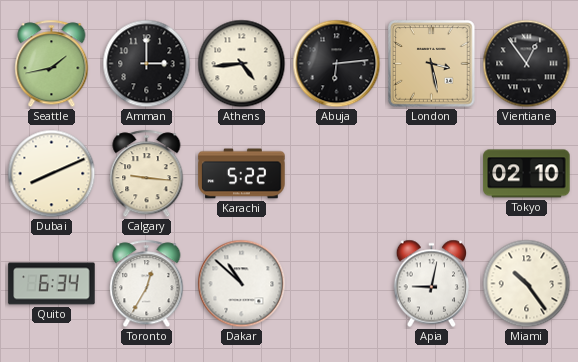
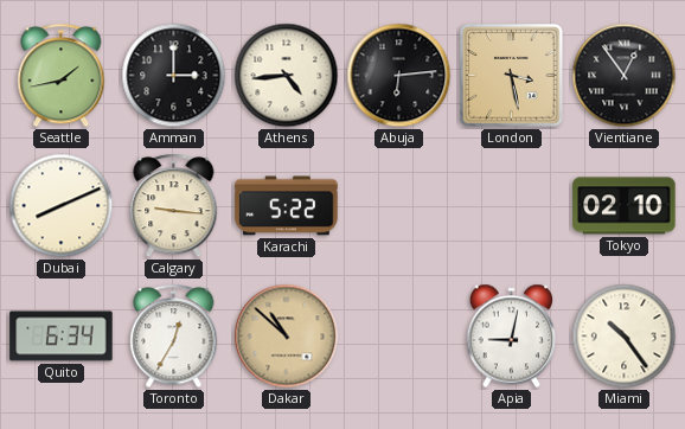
Dakar dial: white -> champagne
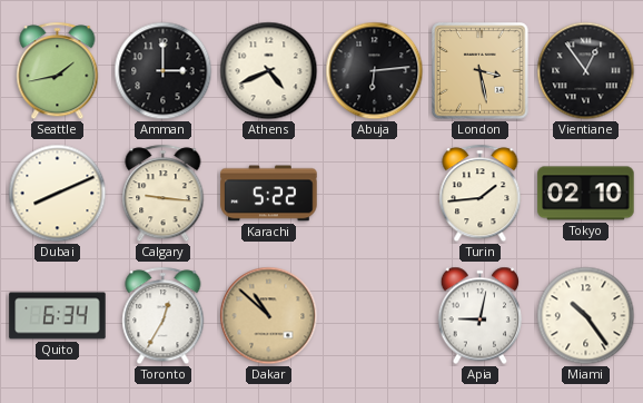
Athens: 4:44 -> 4:41
Turin: none -> 1:44
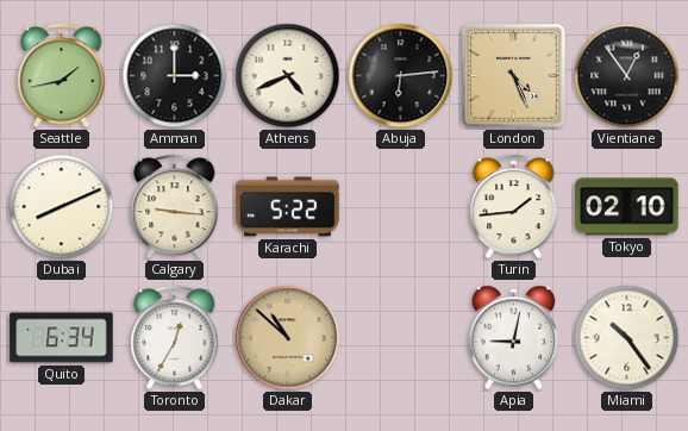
London: 3:28 -> 4:26
